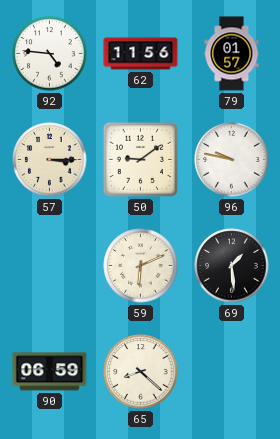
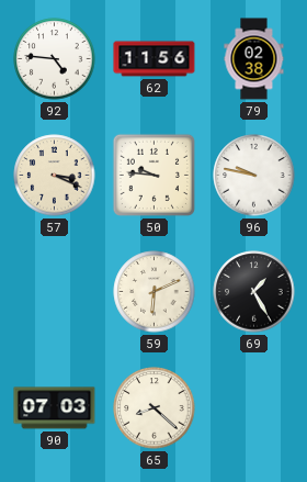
79: 01:57 -> 02:38
57: 3:15 -> 3:19
50: 9:09 -> 9:46
69: 1:29 -> 1:25
90: 06:59 -> 07:03
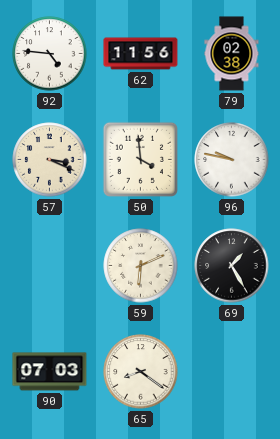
50: 9:46 -> 3:59
65: 8:22 -> 8:21
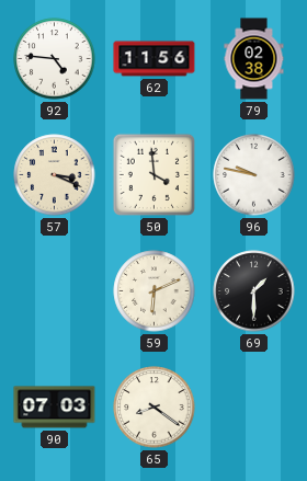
69: 1:25 -> 1:30
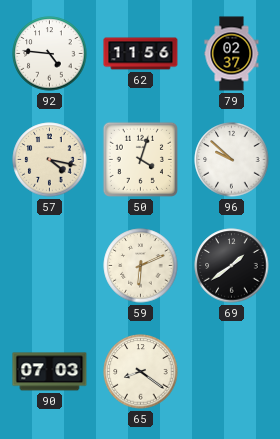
79: 02:38 -> 02:37
57: 3:19 -> 4:17
50: 3:59 -> 4:03
96: 9:47 -> 9:52
69: 1:30 -> 1:39
